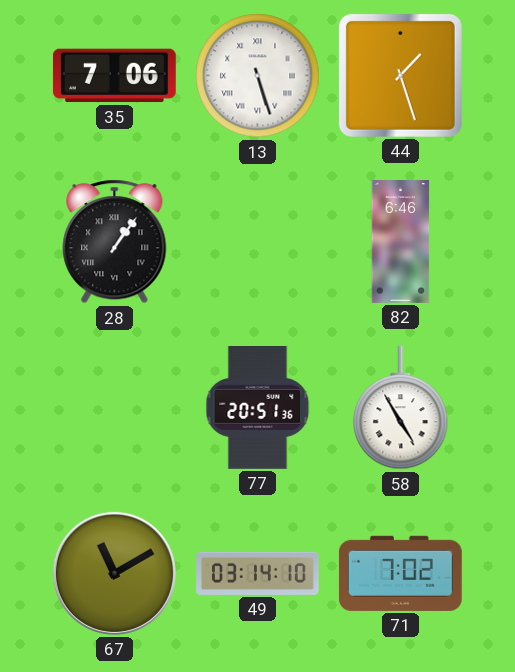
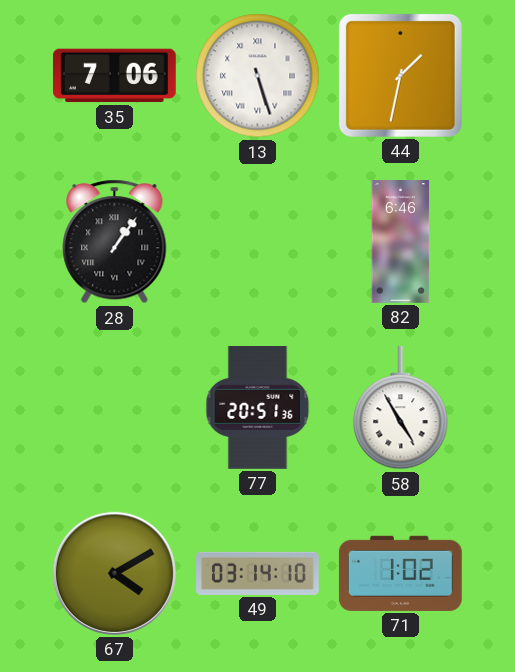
44: 1:27 -> 1:32
67: 11:10 -> 4:10
71: 7:02 -> 1:02
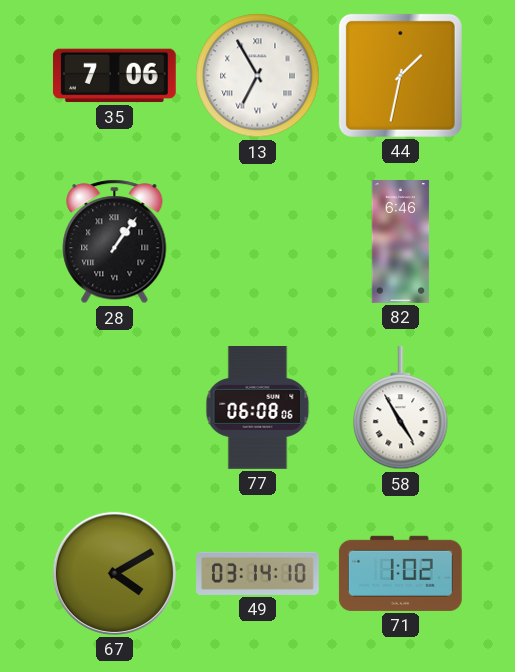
13: 5:27 -> 6:55
77: 20:51 -> 06:08
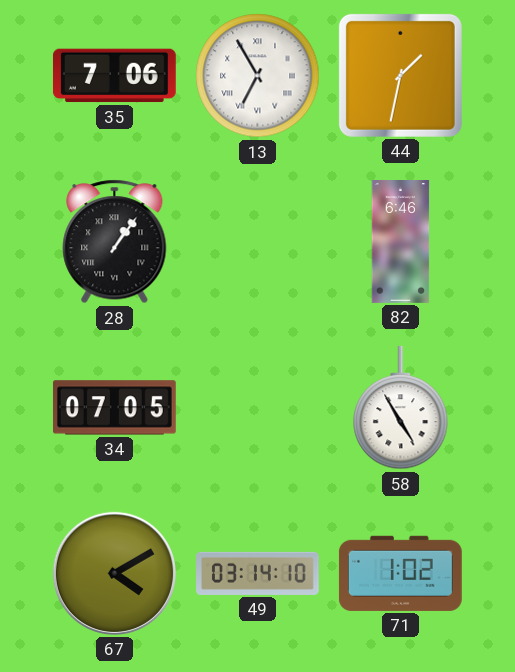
34: none -> 07:05
77: 06:08 -> none
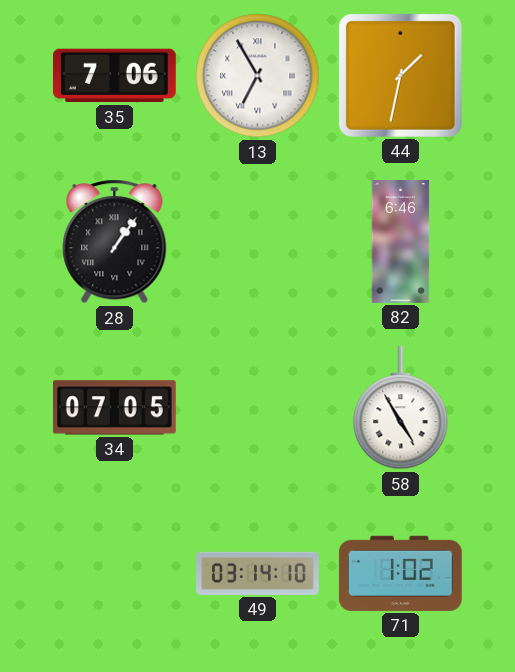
67: 4:10 -> none
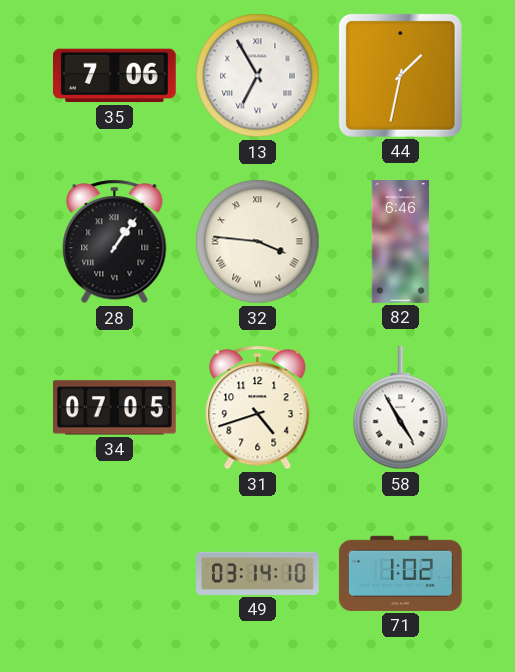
32: none -> 3:46
31: none -> 4:42
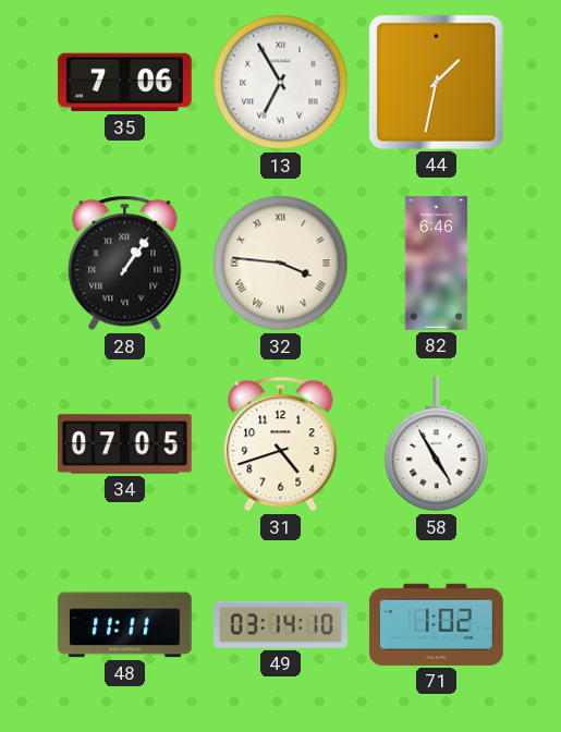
48: none -> 11:11
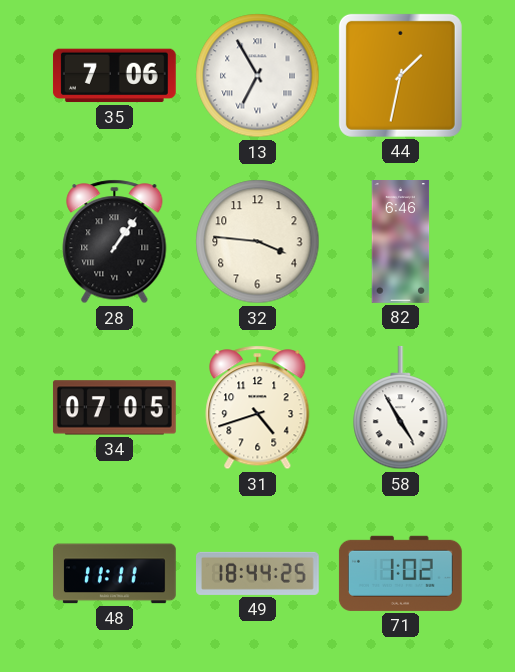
32 numerals: Roman -> Arabic
49: 03:14 -> 18:44
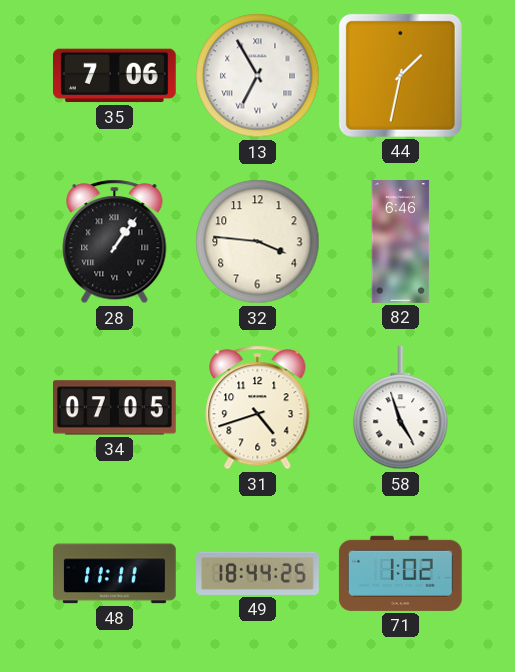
58: 4:55 -> 4:57
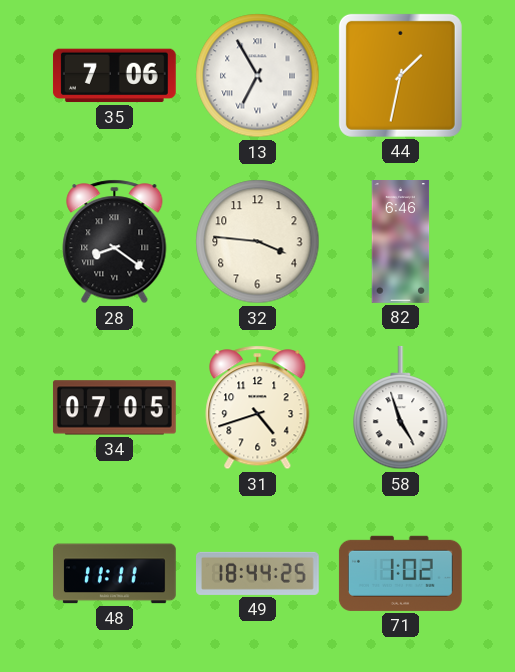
28: 1:06 -> 8:21
